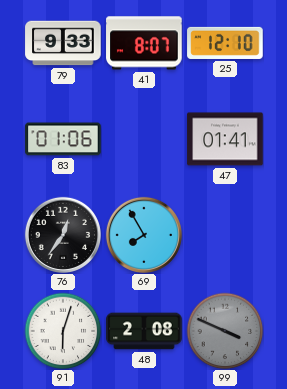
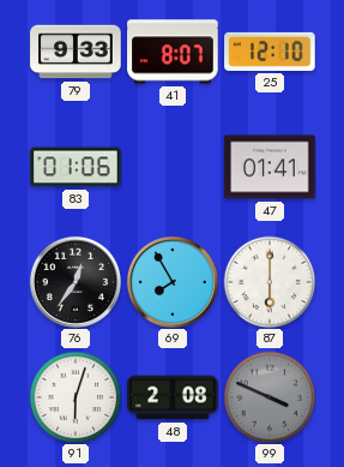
87: none -> 6:00
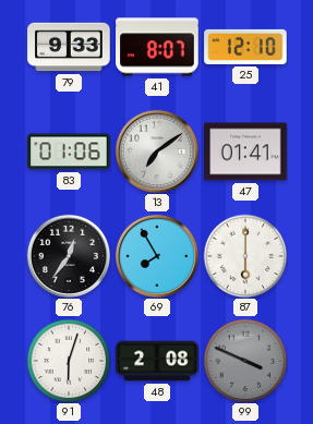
13: none -> 7:09
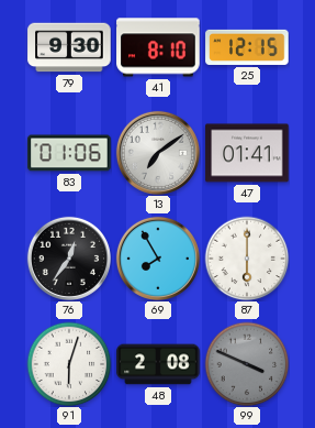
79: 9:33 -> 9:30
41: 8:07 -> 8:10
25: 12:10 -> 12:15
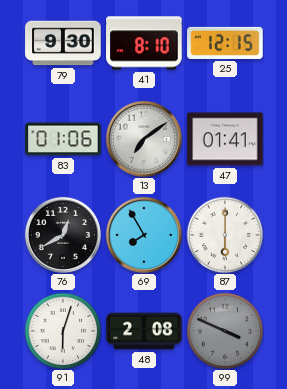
76: 12:36 -> 12:40
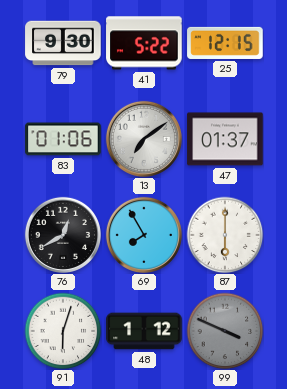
41: 8:10 -> 5:22
47: 01:41 -> 01:37
48: 2:08 -> 1:12
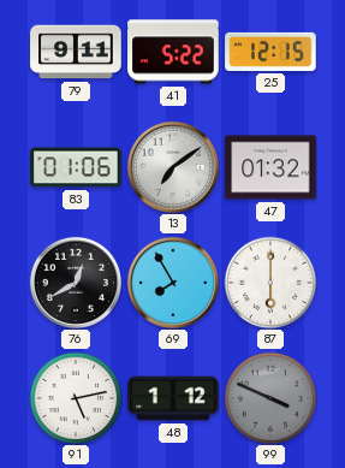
79: 9:30 -> 9:11
47: 01:37 -> 01:32
91: 6:03 -> 5:13
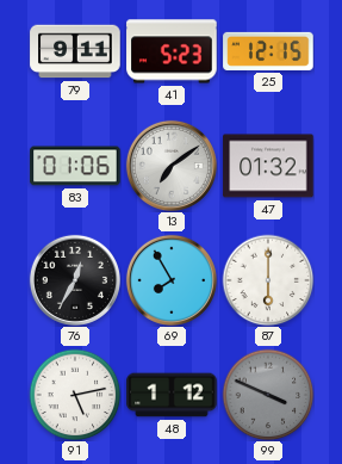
41: 5:22 -> 5:23
76: 12:40 -> 12:35
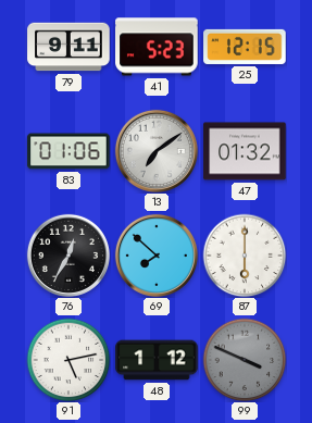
69: 7:55 -> 7:52
